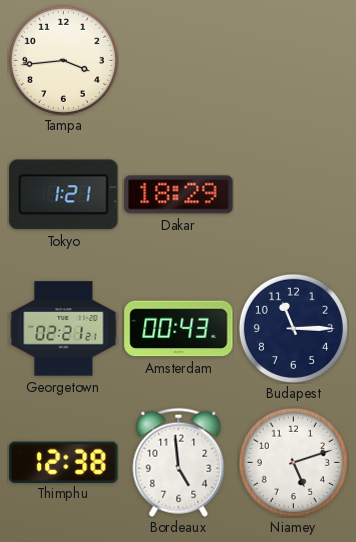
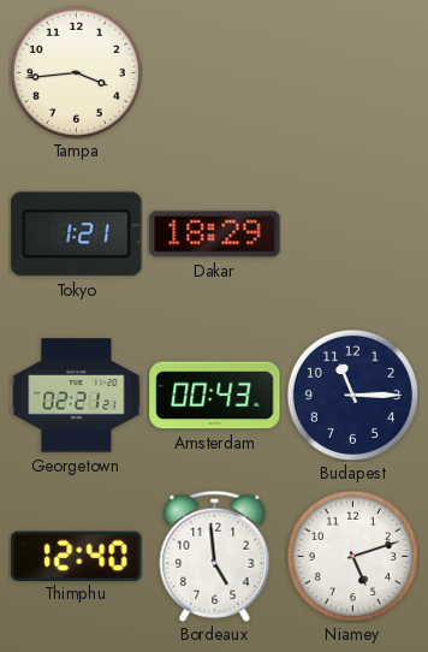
Thimphu: 12:38 -> 12:40
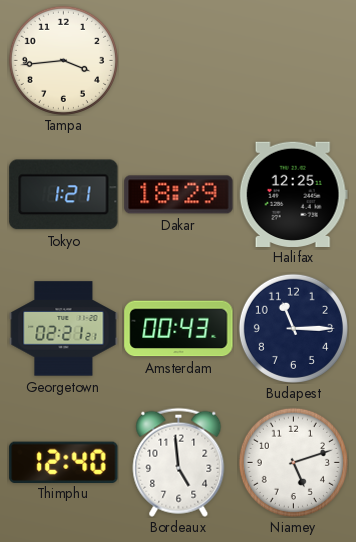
Halifax: none -> 12:25
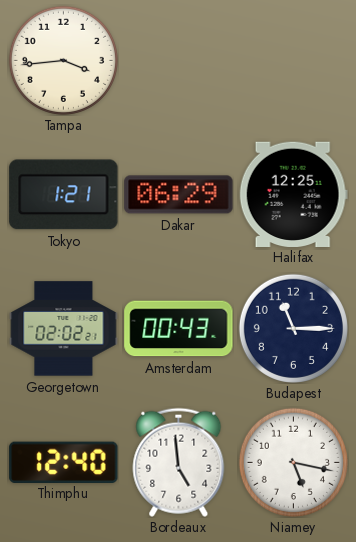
Dakar: 18:29 -> 06:29
Georgetown: 02:21 -> 02:02
Niamey: 5:12 -> 5:17
